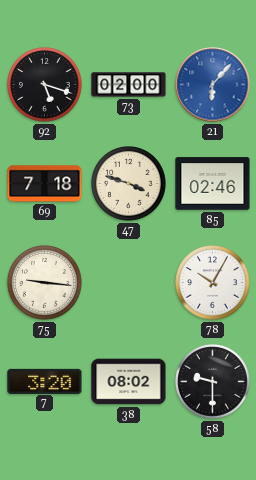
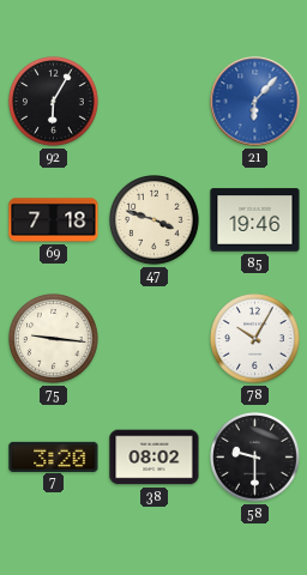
92: 5:18 -> 6:05
73: 02:00 -> none
85: 02:46 -> 19:46
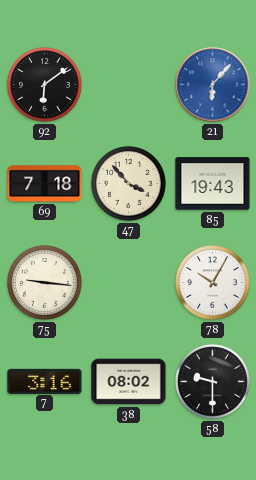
92: 6:05 -> 6:09
47: 3:48 -> 3:53
85: 19:46 -> 19:43
7: 3:20 -> 3:16
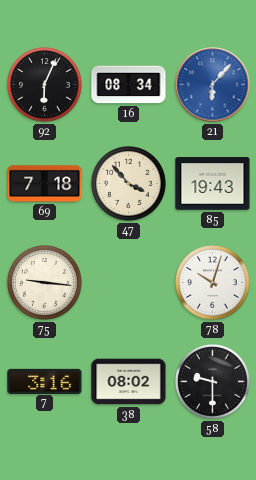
92: 6:09 -> 6:04
16: none -> 08:34
78: 10:05 -> 10:03
